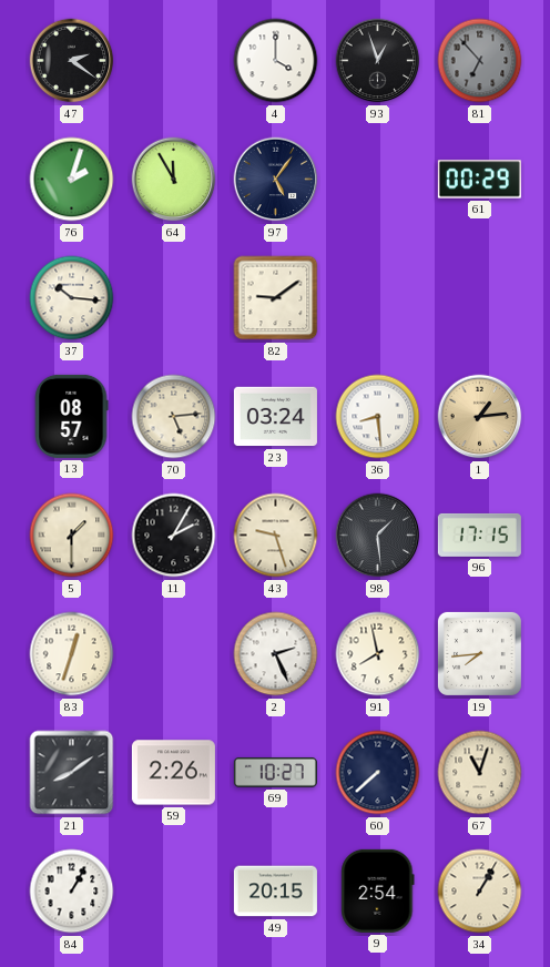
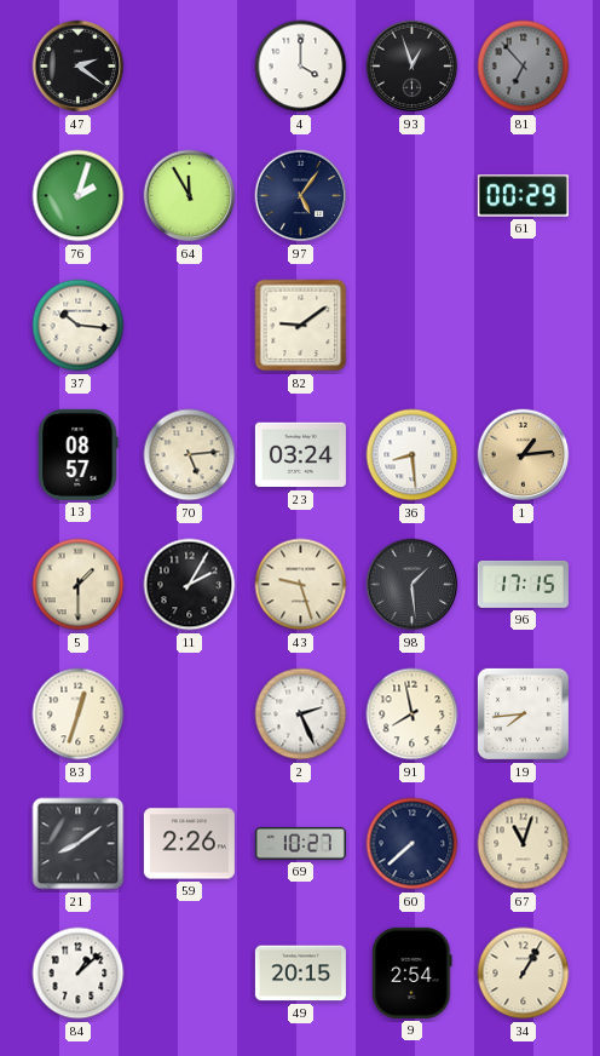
84: 1:05 -> 1:08
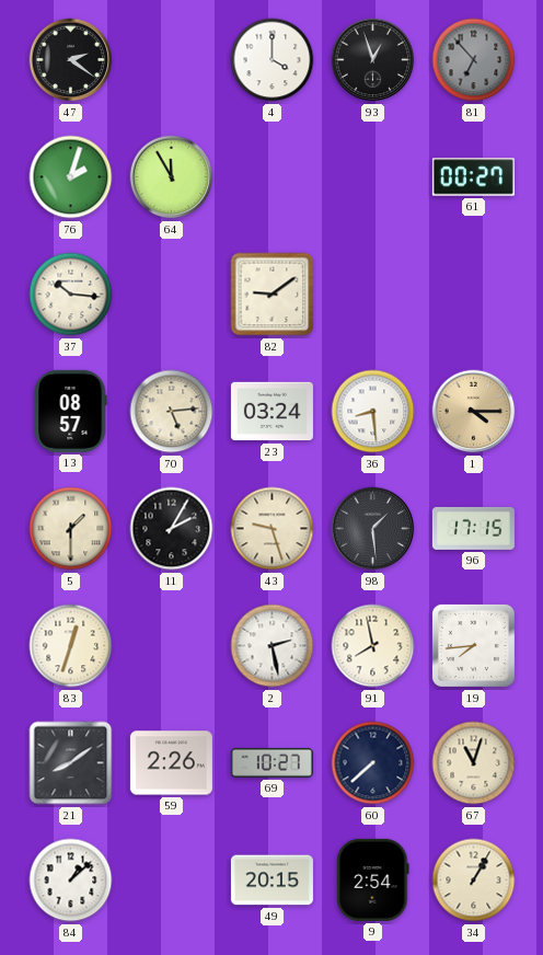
97: 5:06 -> none
61: 00:29 -> 00:27
1: 1:14 -> 4:15
2: 2:26 -> 2:28
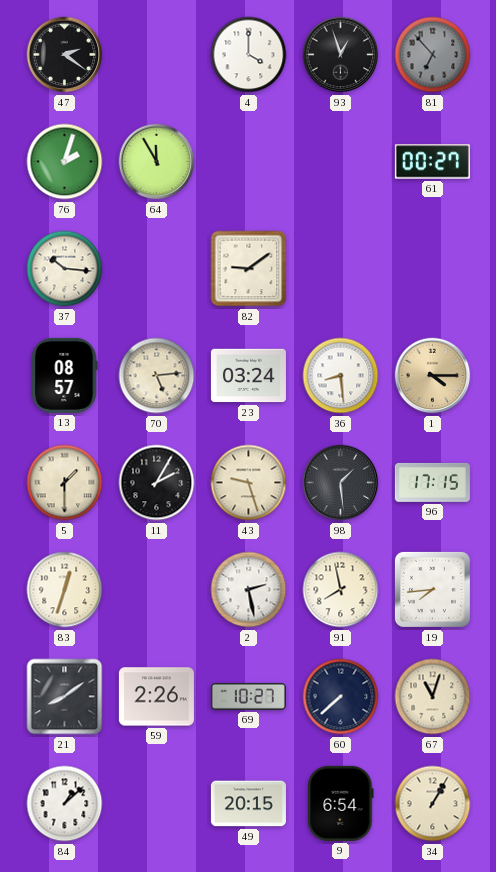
9: 2:54 -> 6:54
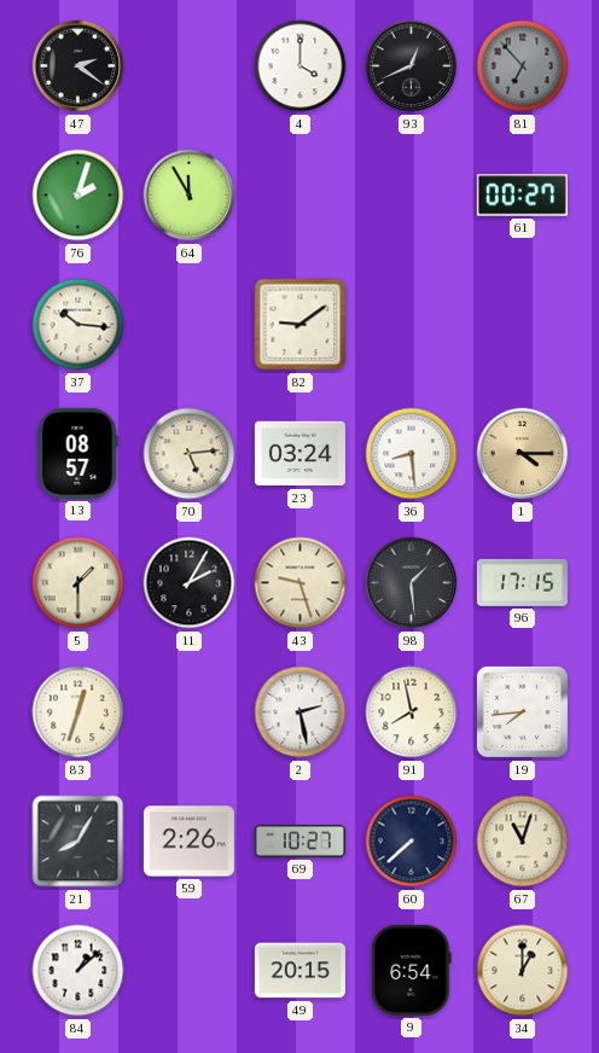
93: 12:57 -> 12:41
21: 8:09 -> 8:05
34: 1:05 -> 1:00
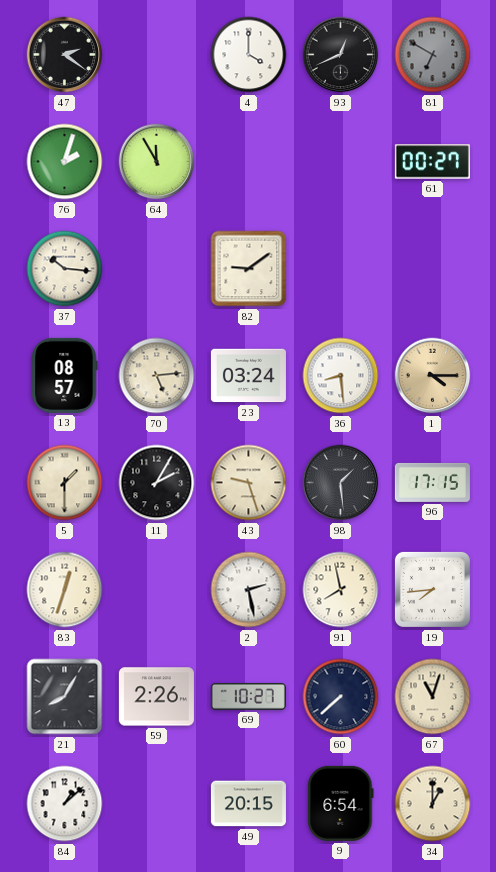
81: 6:53 -> 6:50
